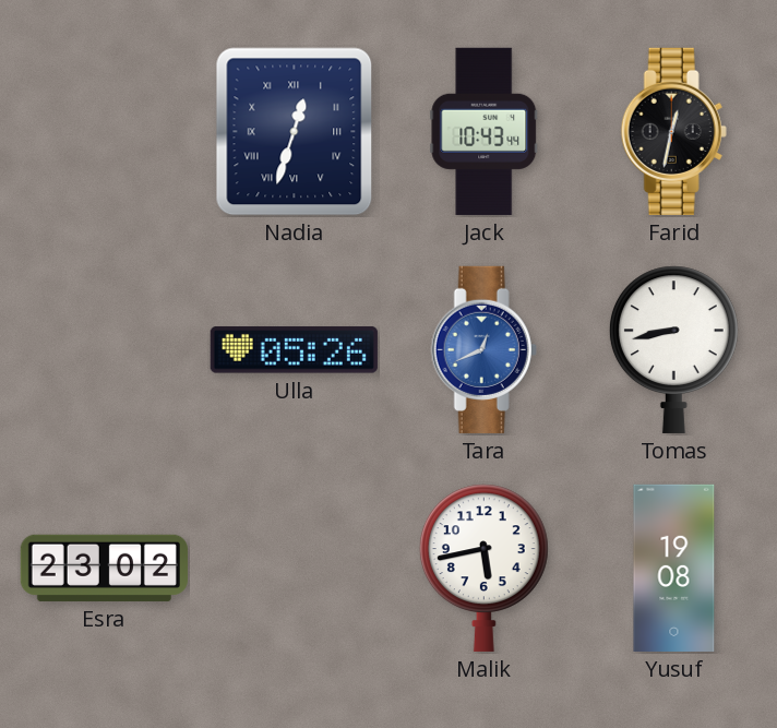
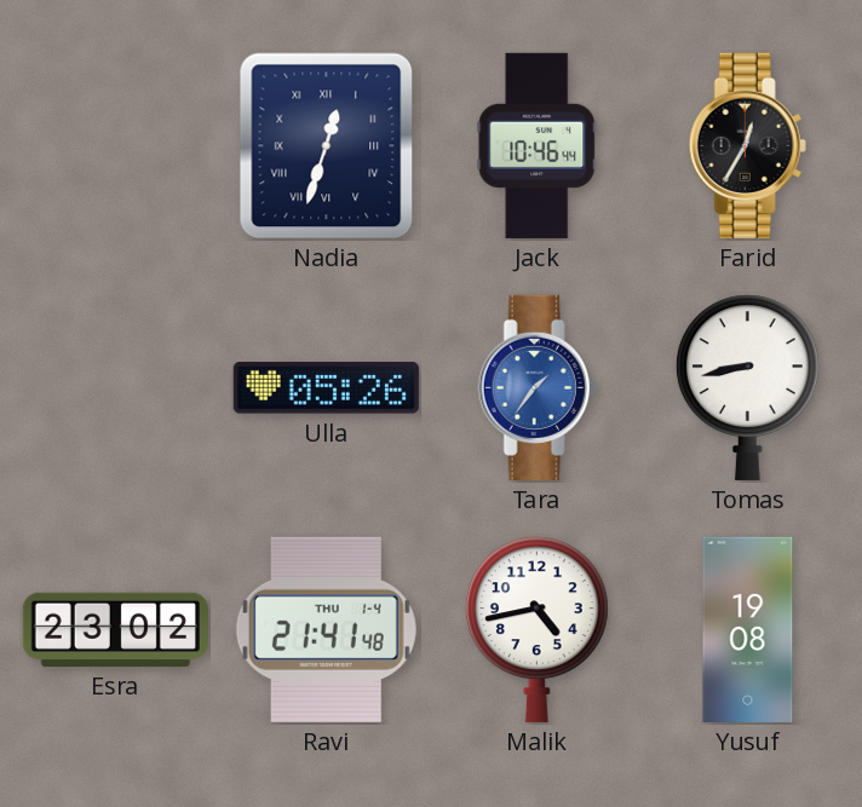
Jack: 10:43 -> 10:46
Farid: 12:32 -> 12:35
Tara: 12:41 -> 1:36
Ravi: none -> 21:41
Malik: 5:43 -> 4:43
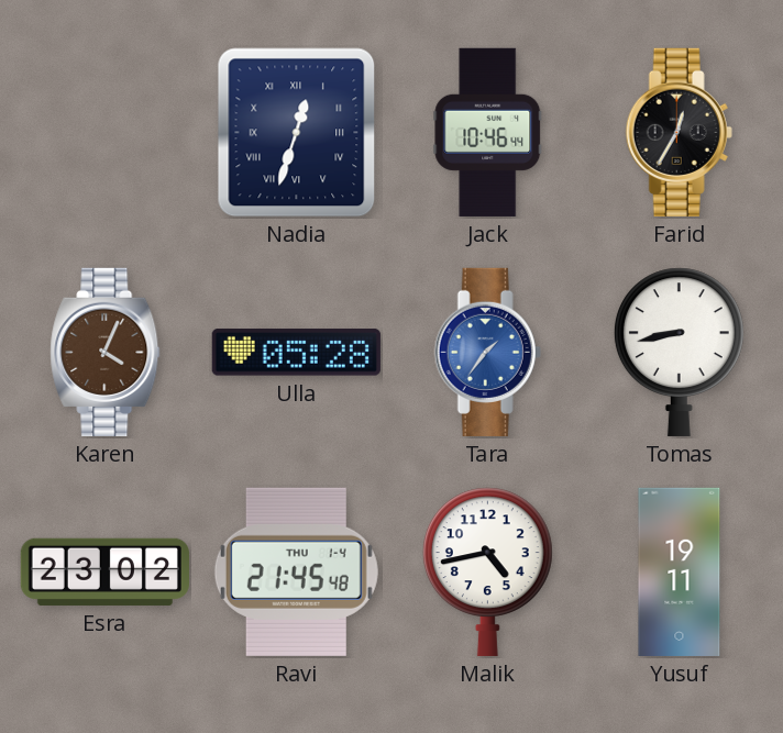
Karen: none -> 4:04
Ulla: 05:26 -> 05:28
Ravi: 21:41 -> 21:45
Yusuf: 19:08 -> 19:11
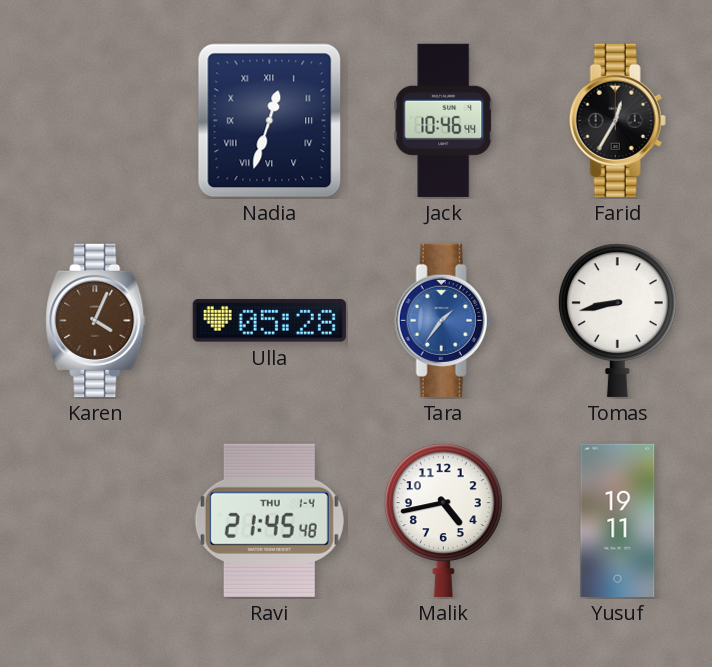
Esra: 23:02 -> none
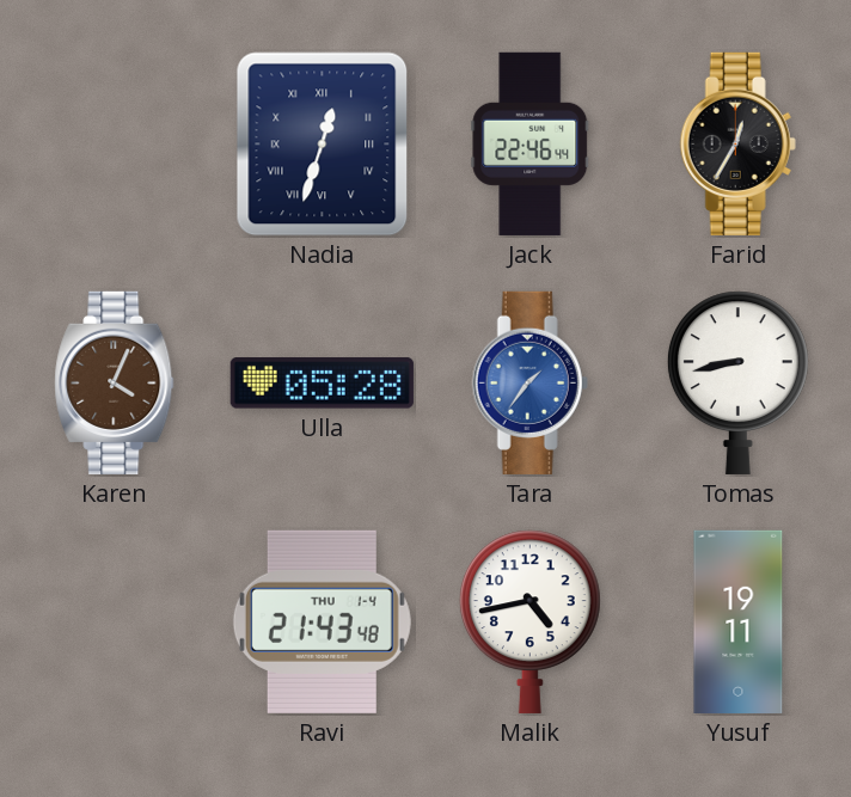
Jack: 10:46 -> 22:46
Ravi: 21:45 -> 21:43
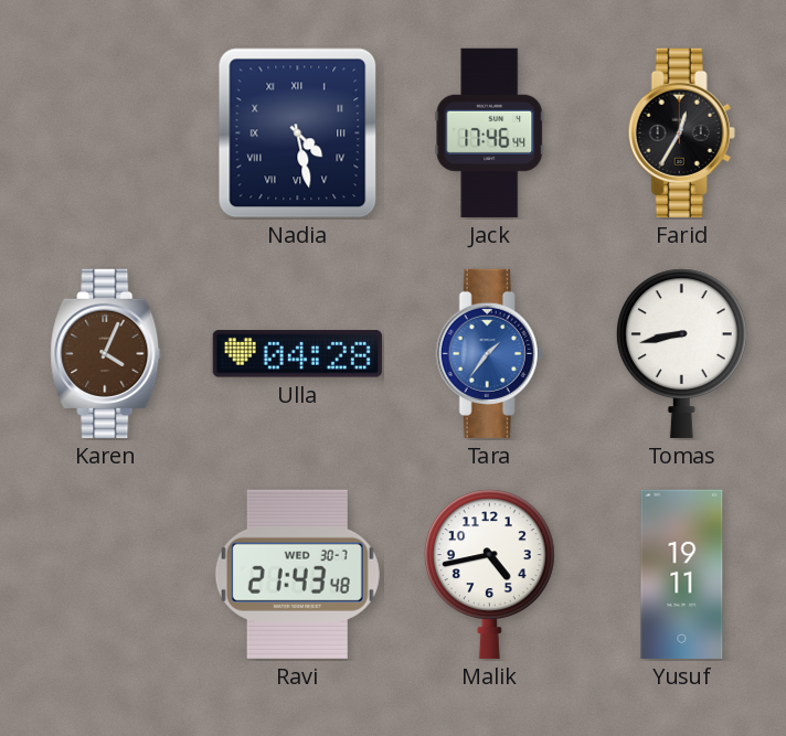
Nadia: 12:33 -> 4:28
Jack: 22:46 -> 17:46
Ulla: 05:28 -> 04:28
Ravi date: THU 1-4 -> WED 30-7
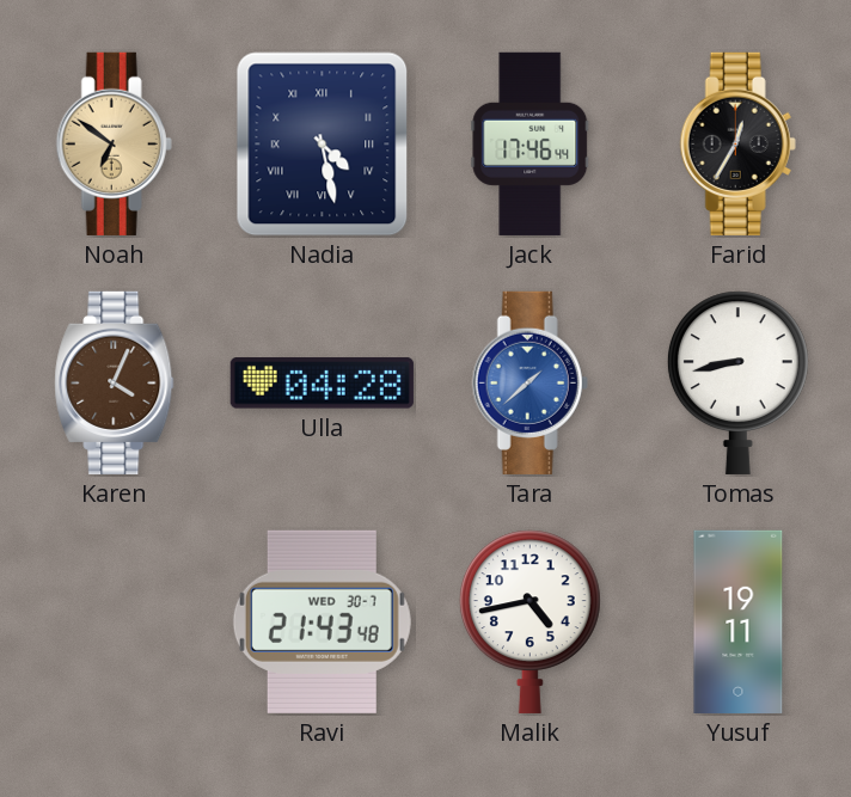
Noah: none -> 6:51
Tara: 1:36 -> 1:38
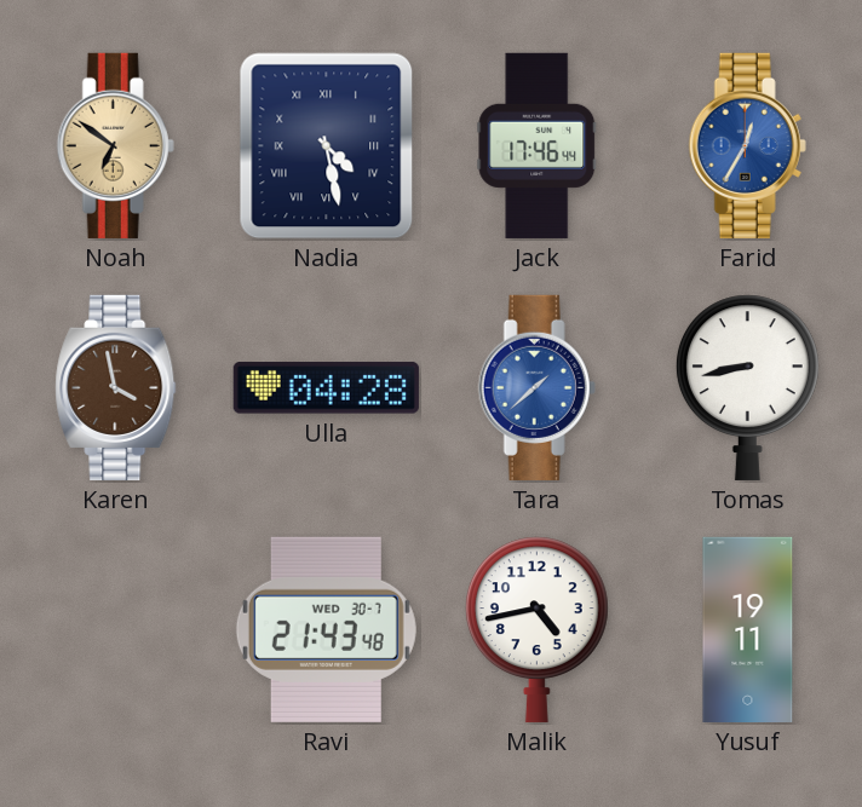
Farid dial: black -> blue
Karen: 4:04 -> 3:58
